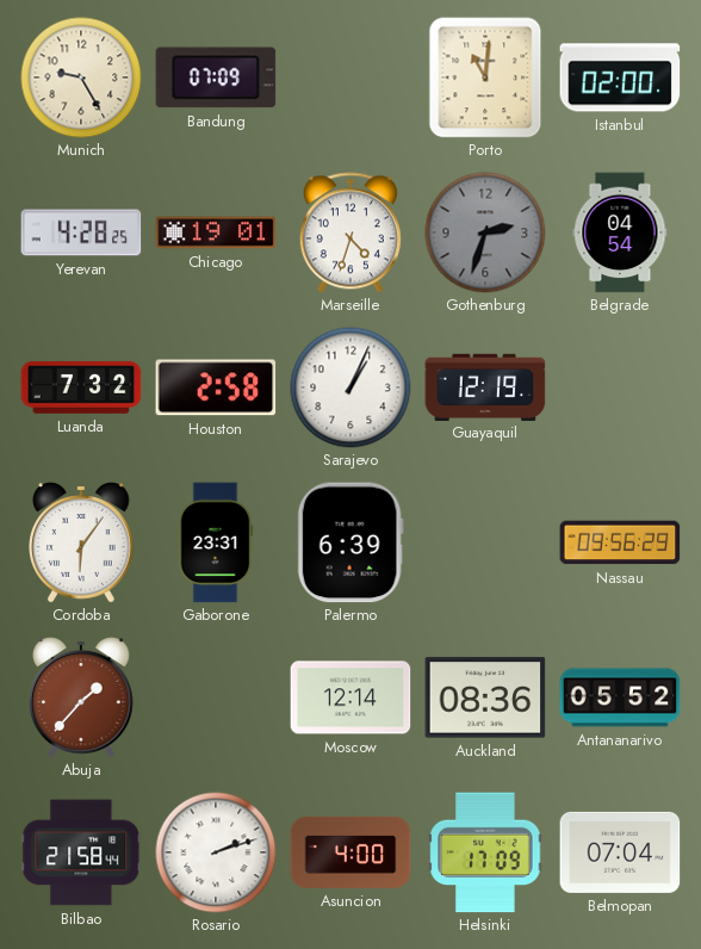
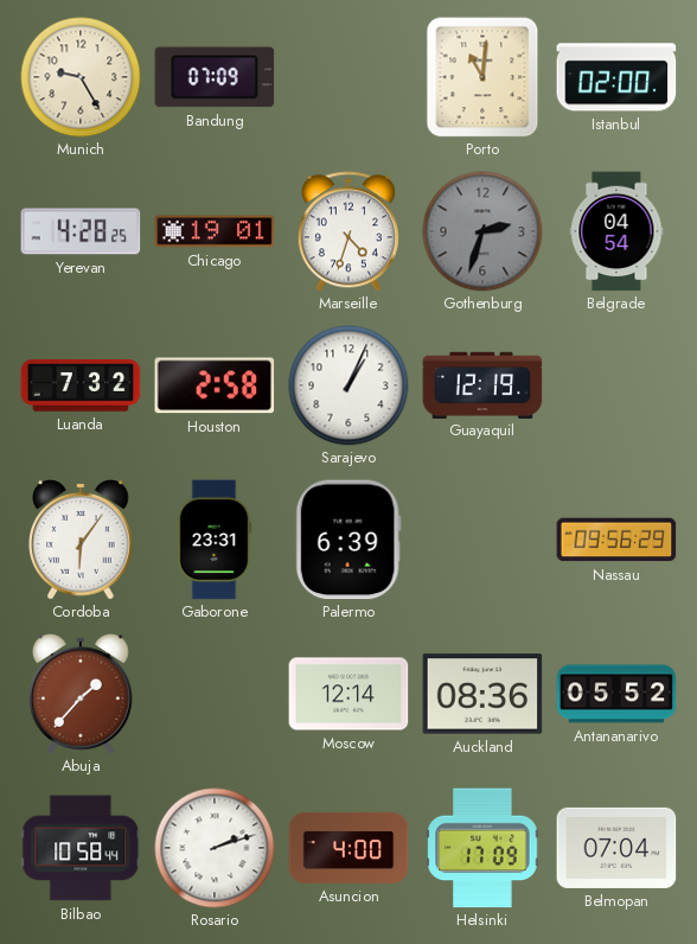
Bilbao: 21:58 -> 10:58
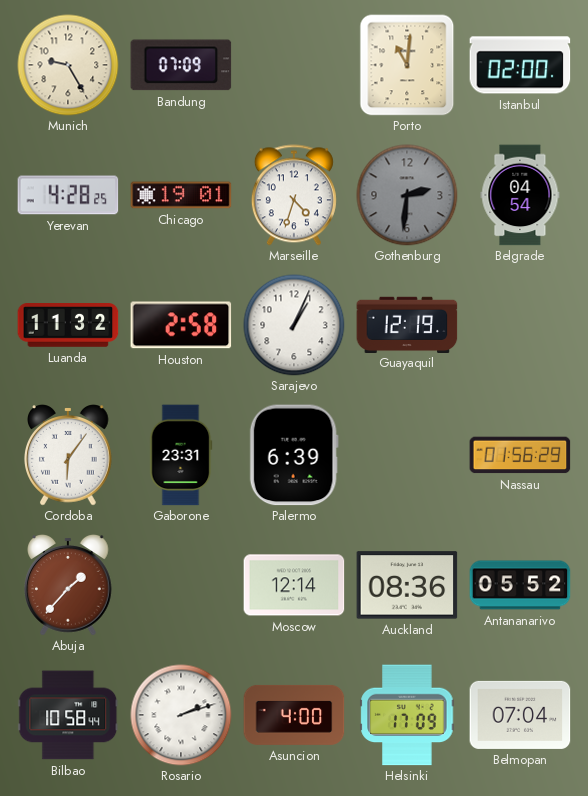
Gothenburg: 2:33 -> 2:31
Luanda: 7:32 -> 11:32
Nassau: 09:56 -> 01:56
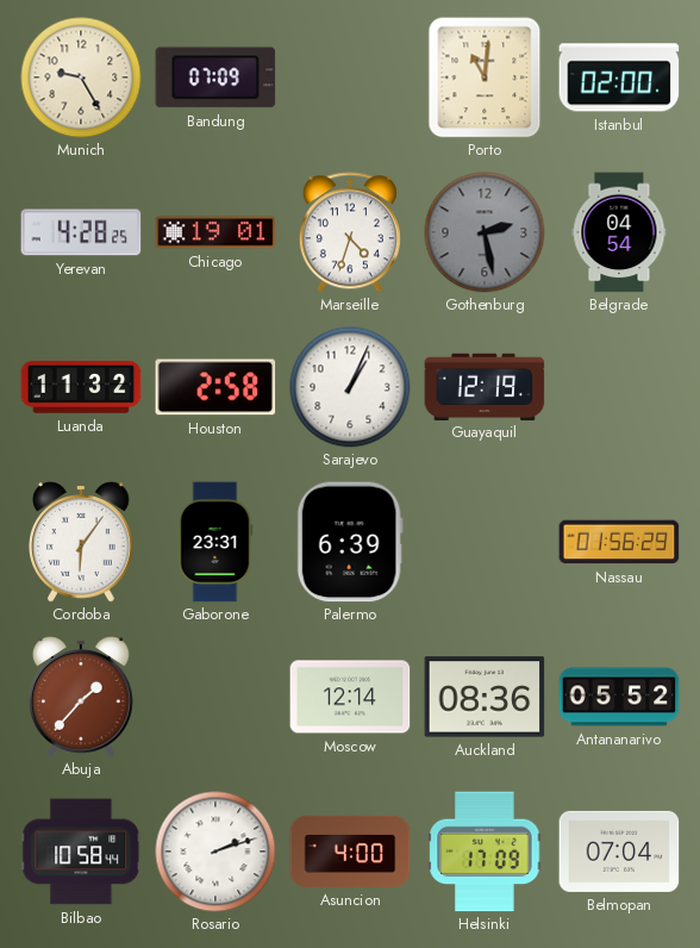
Gothenburg: 2:31 -> 2:28
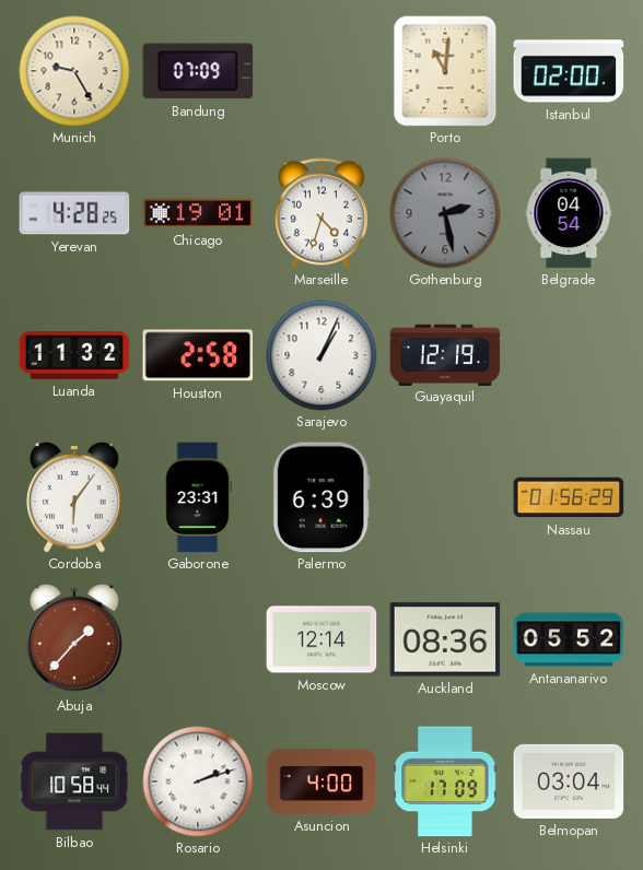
Belmopan: 07:04 -> 03:04
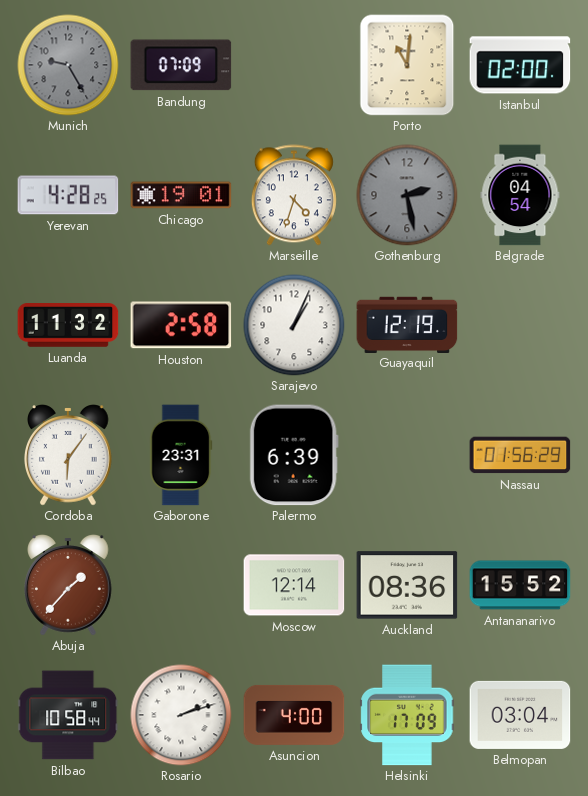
Munich dial: cream -> grey
Antananarivo: 05:52 -> 15:52
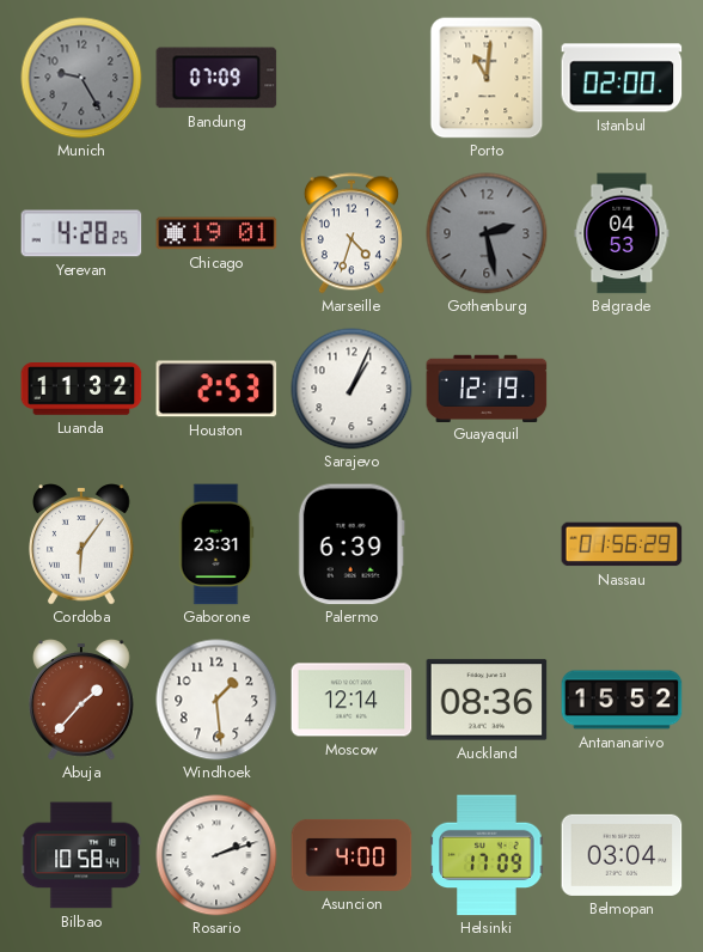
Belgrade: 04:54 -> 04:53
Houston: 2:58 -> 2:53
Windhoek: none -> 1:29
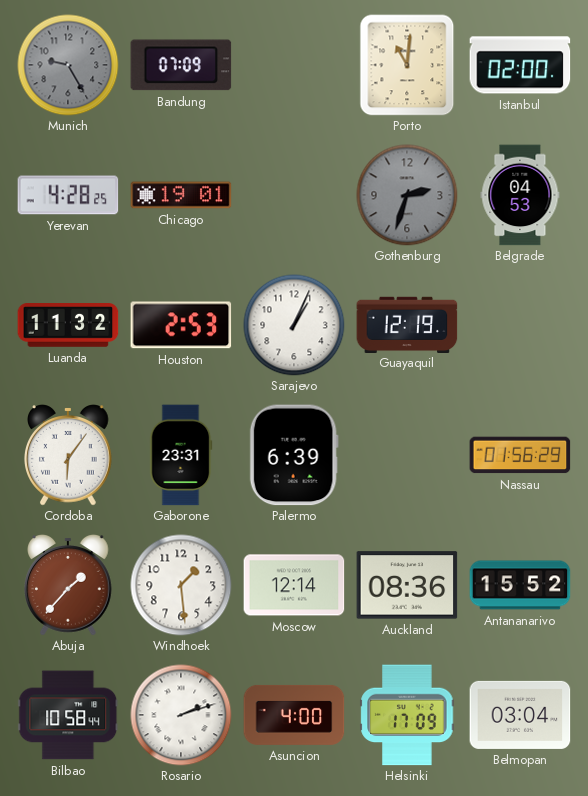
Marseille: 4:33 -> none
Gothenburg: 2:28 -> 2:33
